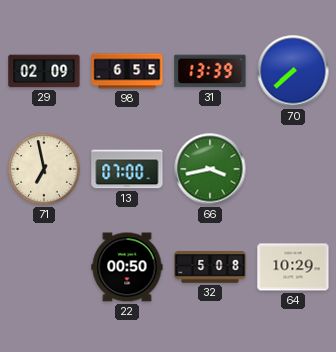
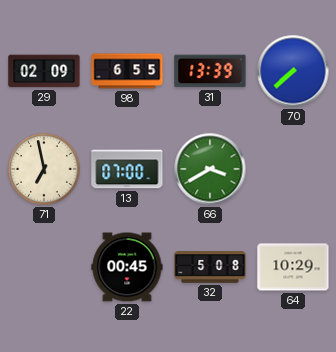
66: 3:43 -> 3:40
22: 00:50 -> 00:45
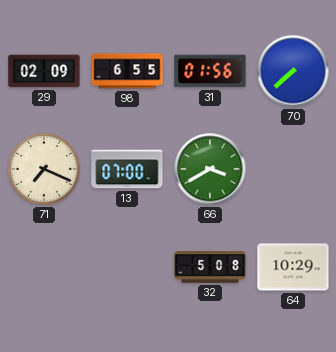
31: 13:39 -> 01:56
71: 6:58 -> 7:19
22: 00:45 -> none
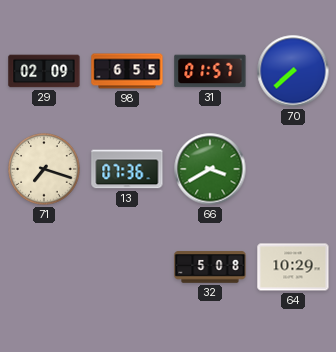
31: 01:56 -> 01:57
71: 7:19 -> 7:18
13: 07:00 -> 07:36
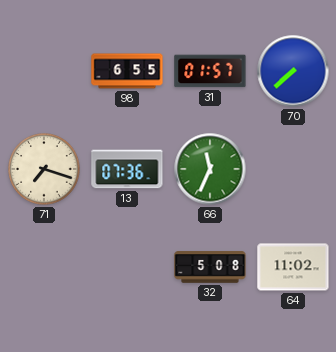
29: 02:09 -> none
66: 3:40 -> 11:34
64: 10:29 -> 11:02
